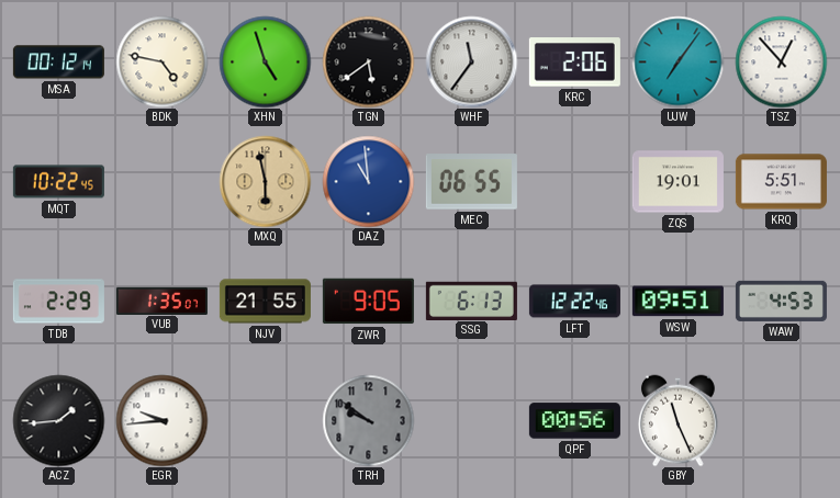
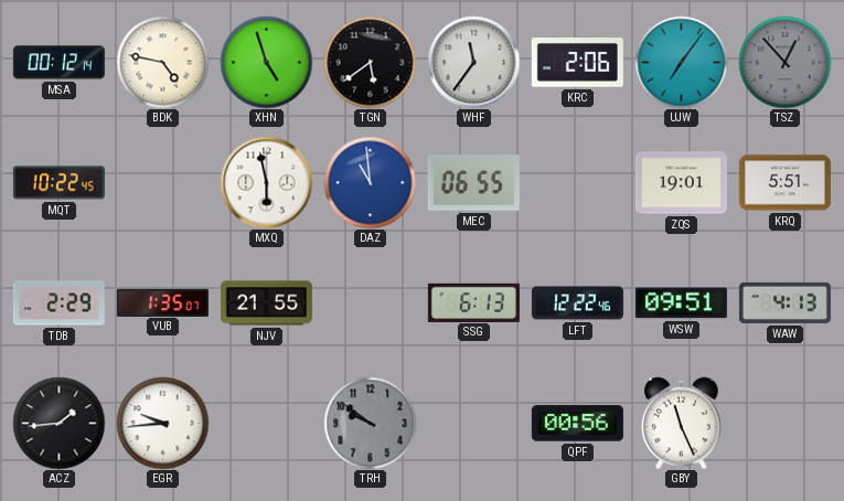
TSZ dial: white -> grey
MXQ dial: champagne -> white
ZWR: 9:05 -> none
WAW: 4:53 -> 4:13
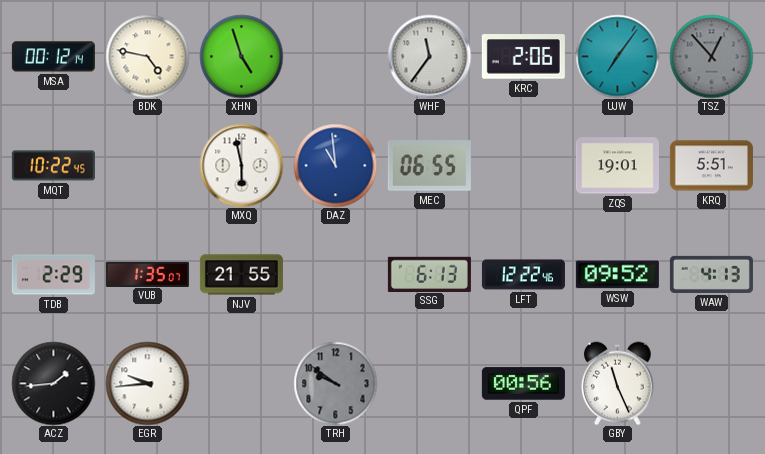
TGN: 5:39 -> none
WSW: 09:51 -> 09:52
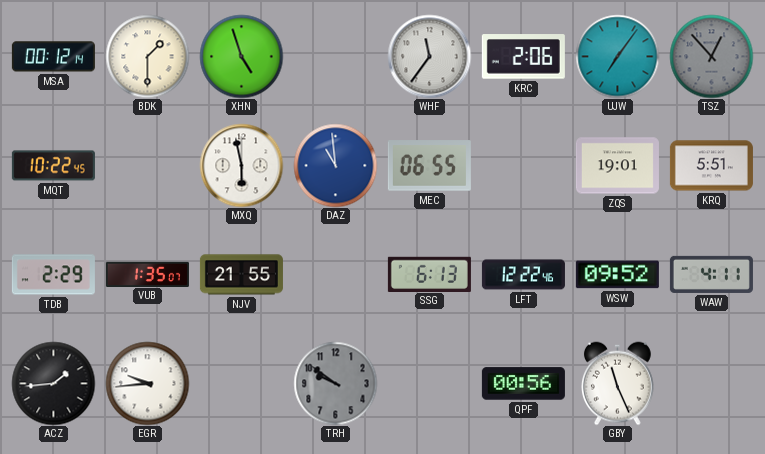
BDK: 4:47 -> 1:30
WAW: 4:13 -> 4:11
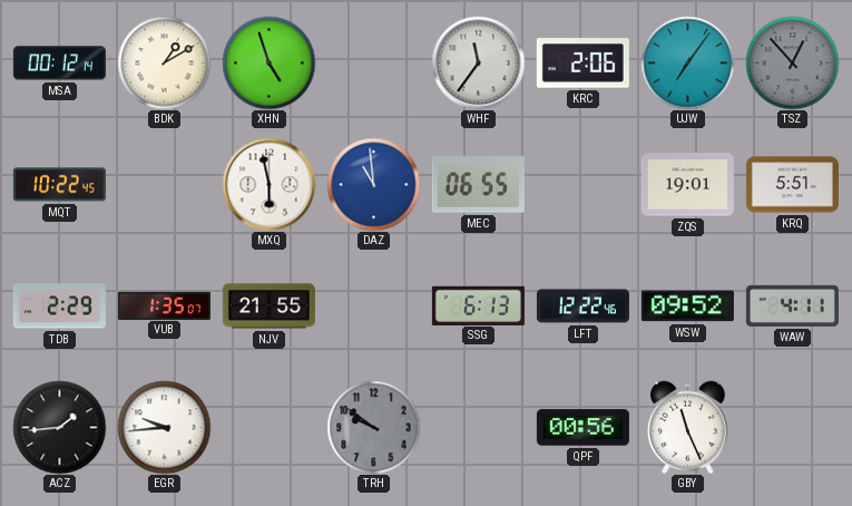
BDK: 1:30 -> 1:10
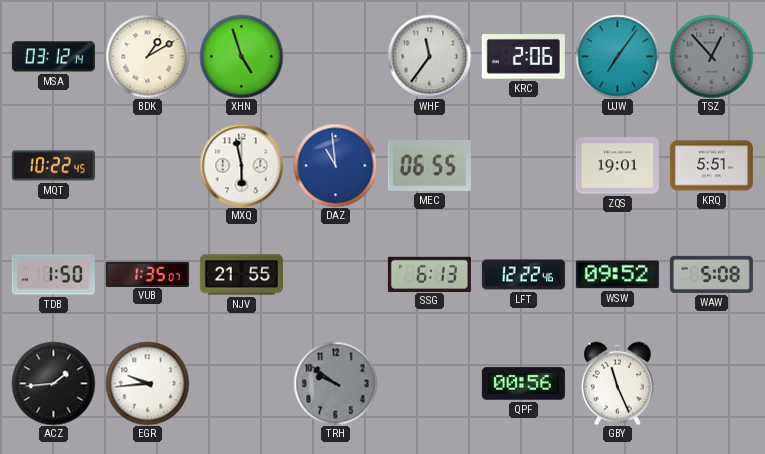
MSA: 00:12 -> 03:12
TDB: 2:29 -> 1:50
WAW: 4:11 -> 5:08
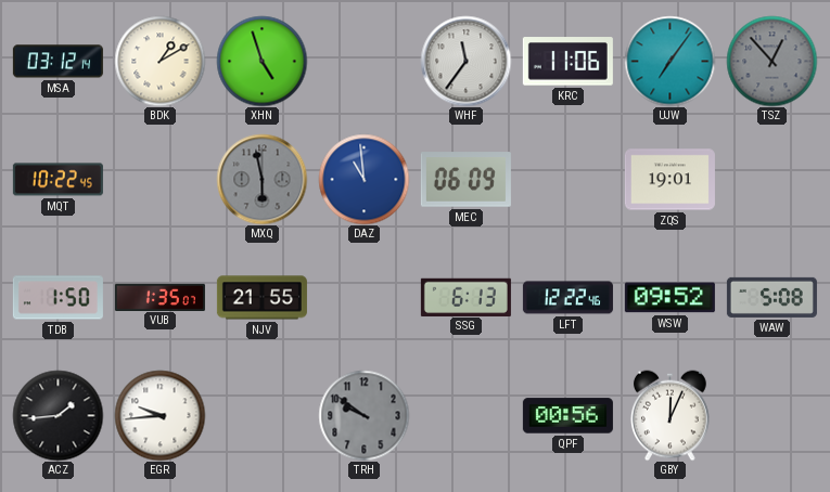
KRC: 2:06 -> 11:06
MXQ dial: white -> grey
MEC: 06:55 -> 06:09
KRQ: 5:51 -> none
GBY: 11:26 -> 12:04
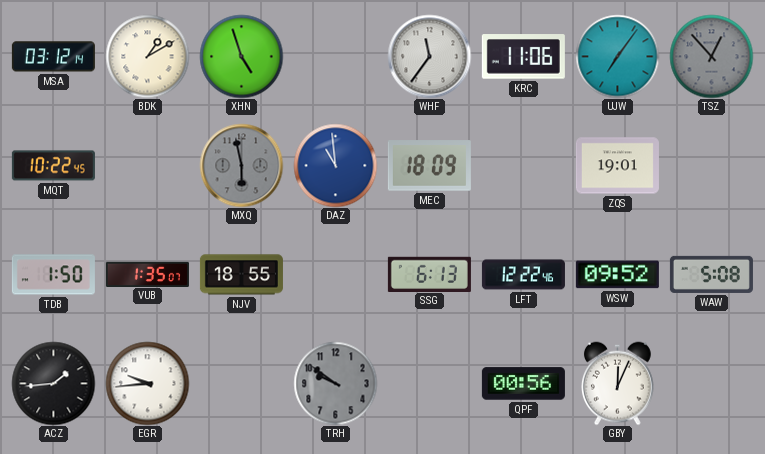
MEC: 06:09 -> 18:09
NJV: 21:55 -> 18:55
